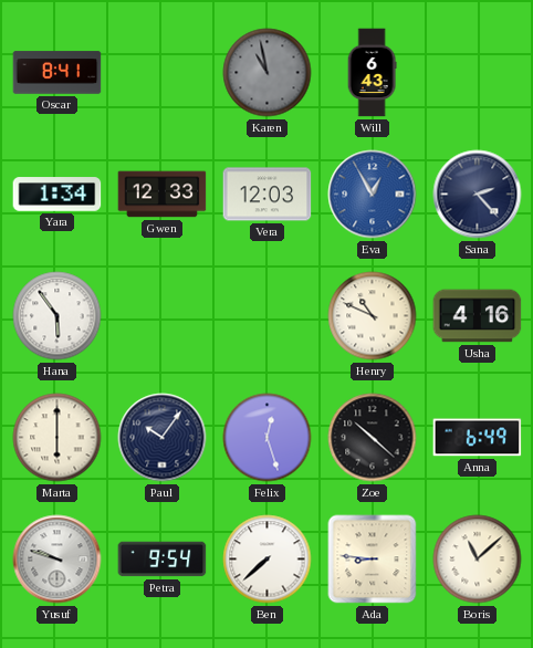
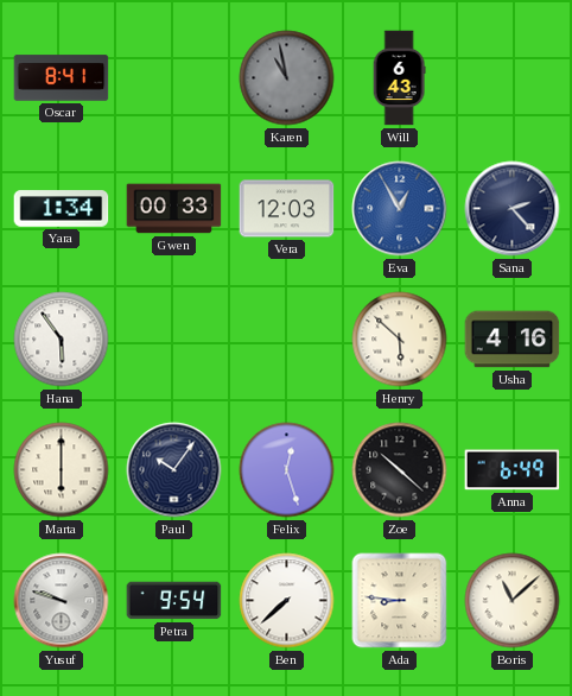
Gwen: 12:33 -> 00:33
Henry: 10:49 -> 5:52
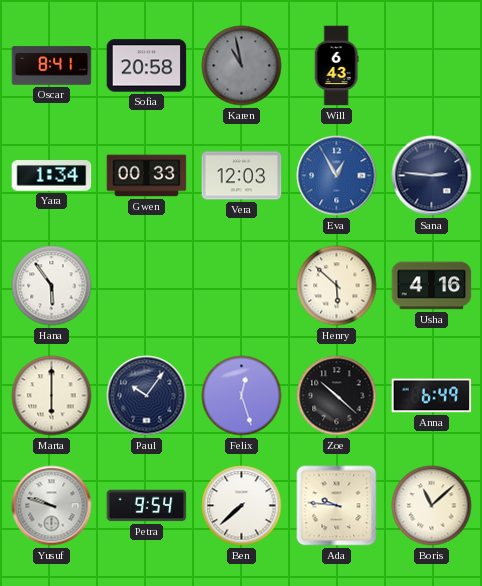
Sofia: none -> 20:58
Sana: 2:23 -> 2:46
Ada: 8:46 -> 9:46
